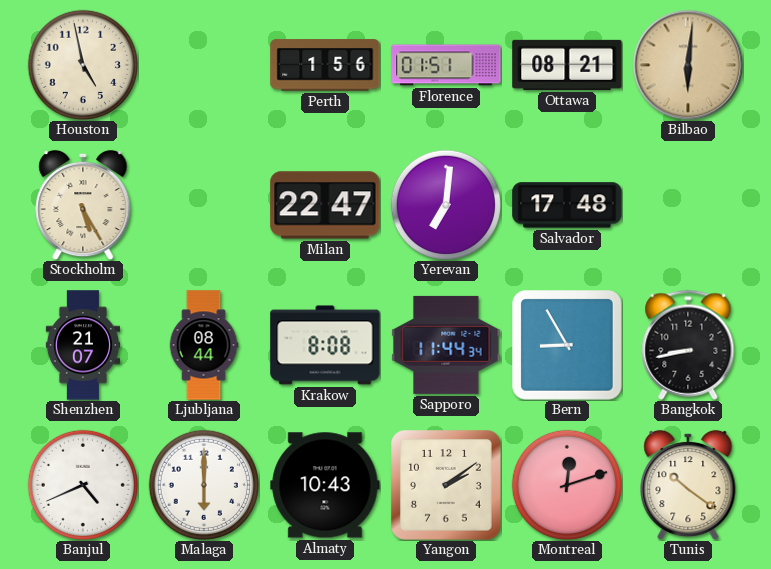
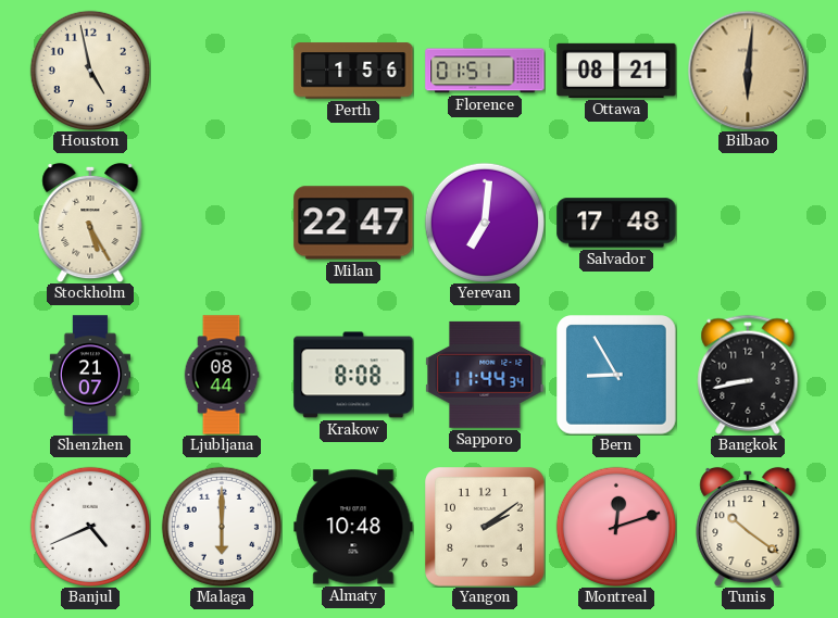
Almaty: 10:43 -> 10:48
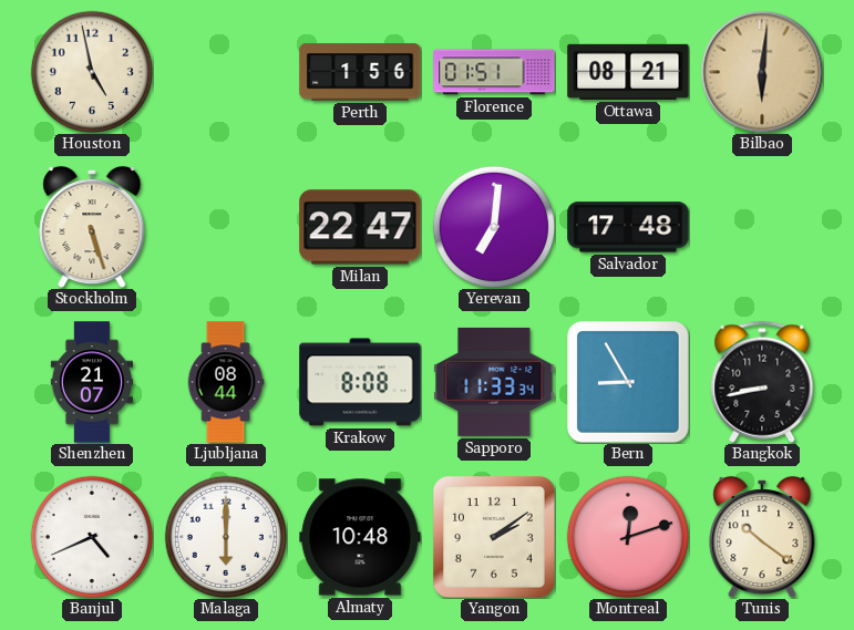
Stockholm: 5:25 -> 5:27
Sapporo: 11:44 -> 11:33
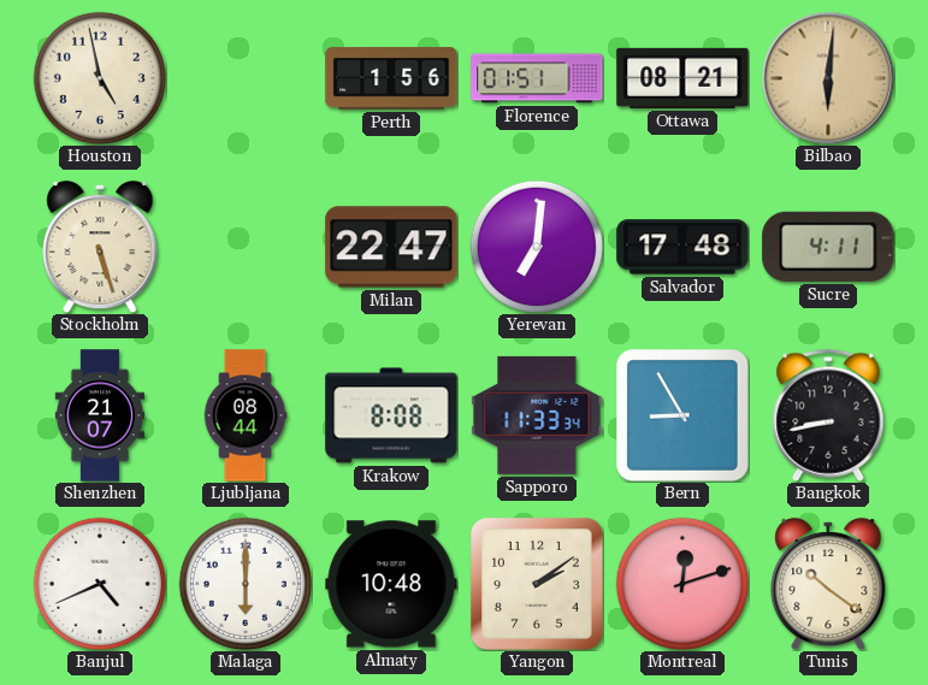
Sucre: none -> 4:11
